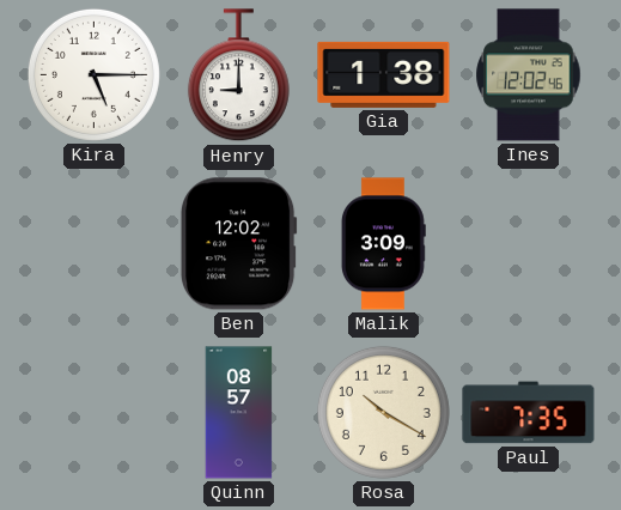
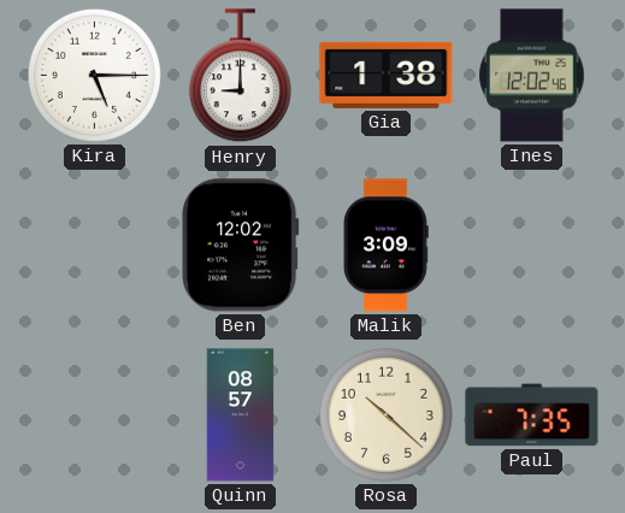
Rosa: 10:20 -> 10:22
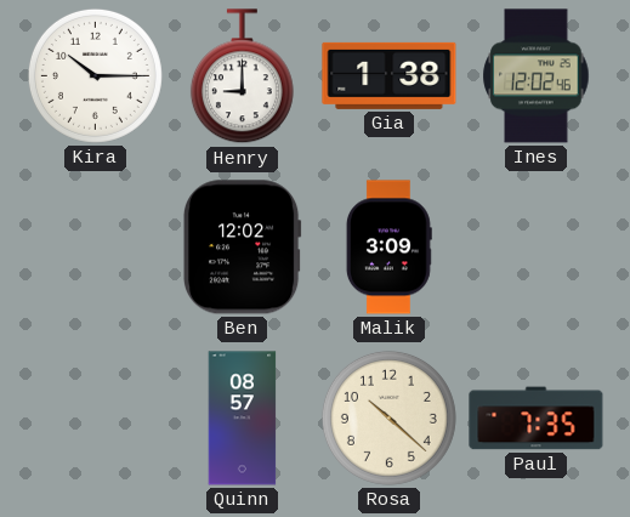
Kira: 5:15 -> 10:15
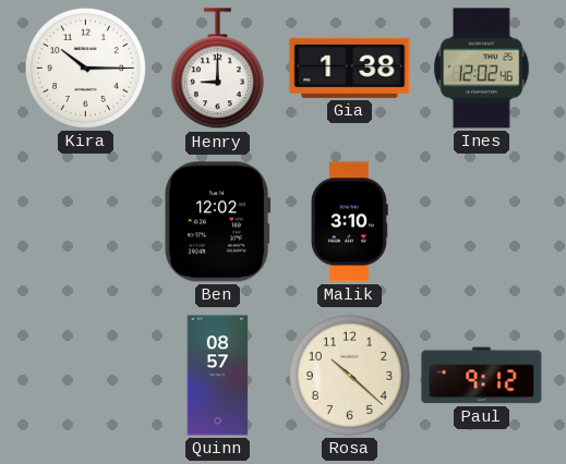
Malik: 3:09 -> 3:10
Paul: 7:35 -> 9:12
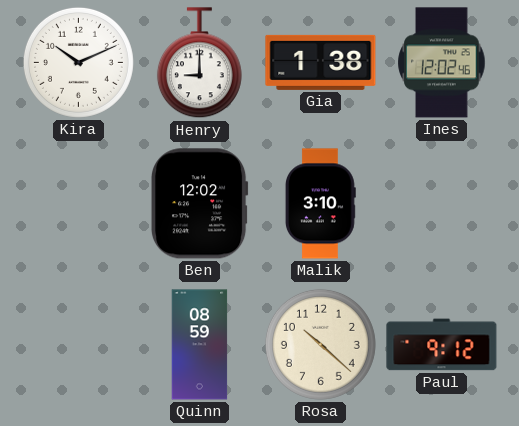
Kira: 10:15 -> 10:11
Quinn: 08:57 -> 08:59
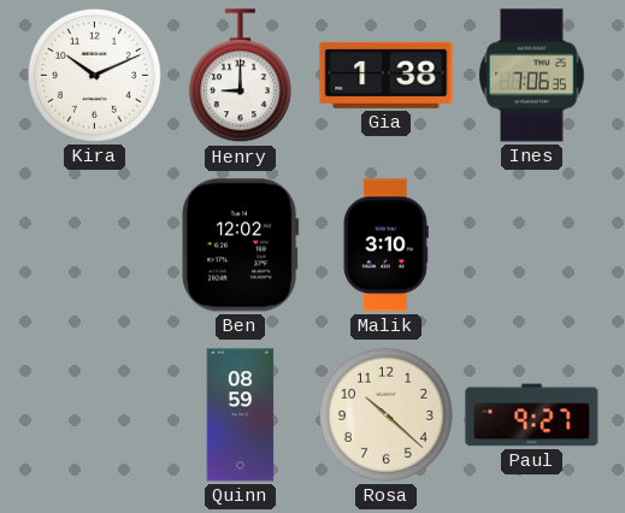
Ines: 12:02 -> 7:06
Paul: 9:12 -> 9:27
